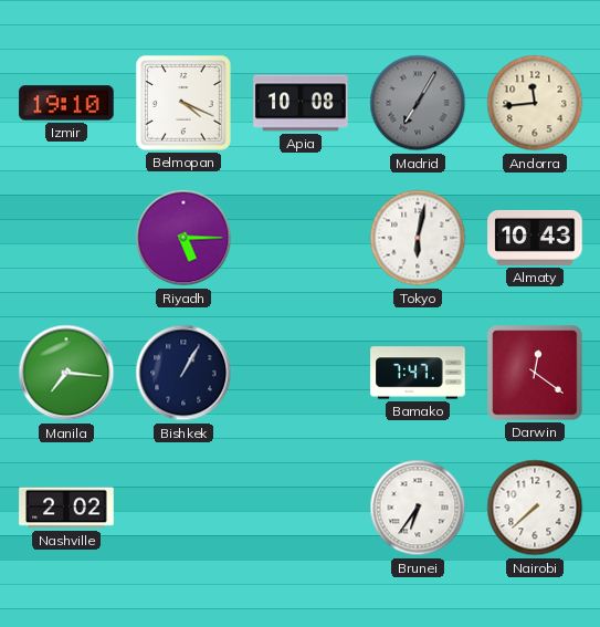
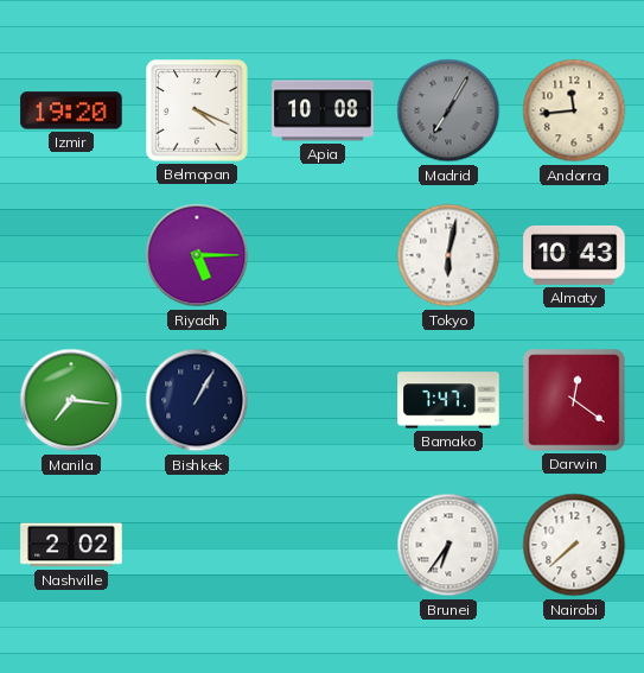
Izmir: 19:10 -> 19:20
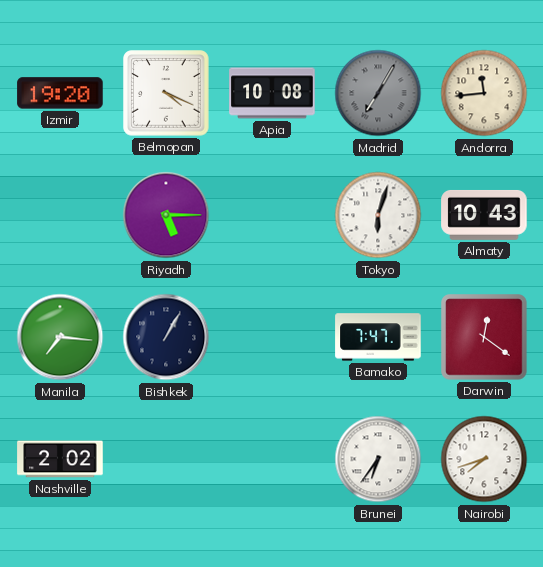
Tokyo: 6:02 -> 6:03
Nairobi: 7:38 -> 7:42
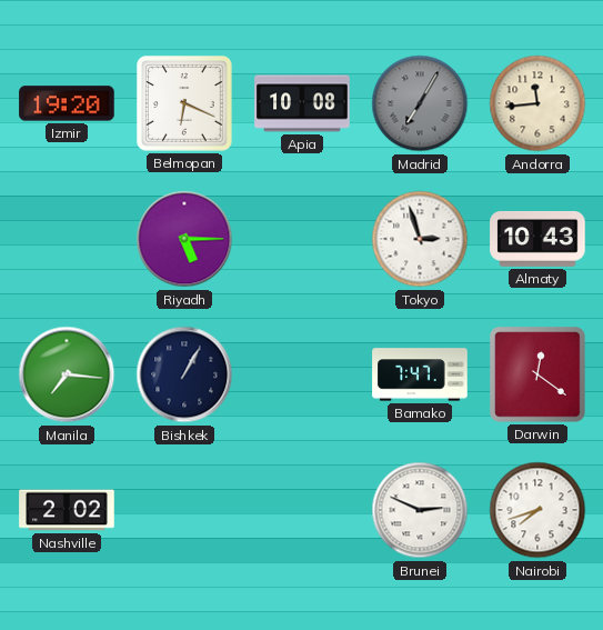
Belmopan: 4:19 -> 6:19
Tokyo: 6:03 -> 2:57
Brunei: 6:36 -> 2:49
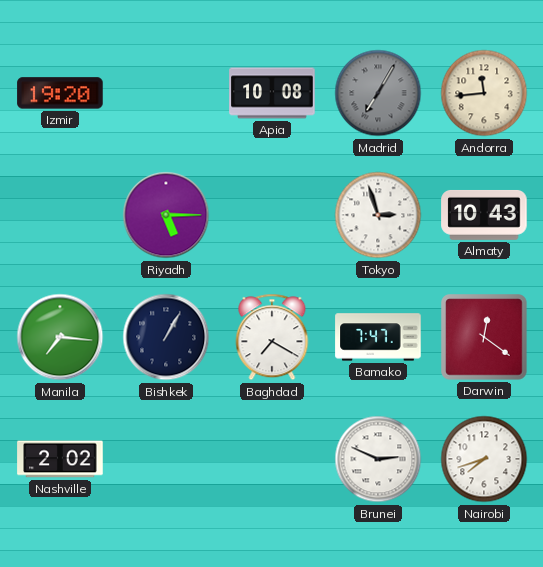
Belmopan: 6:19 -> none
Baghdad: none -> 7:20
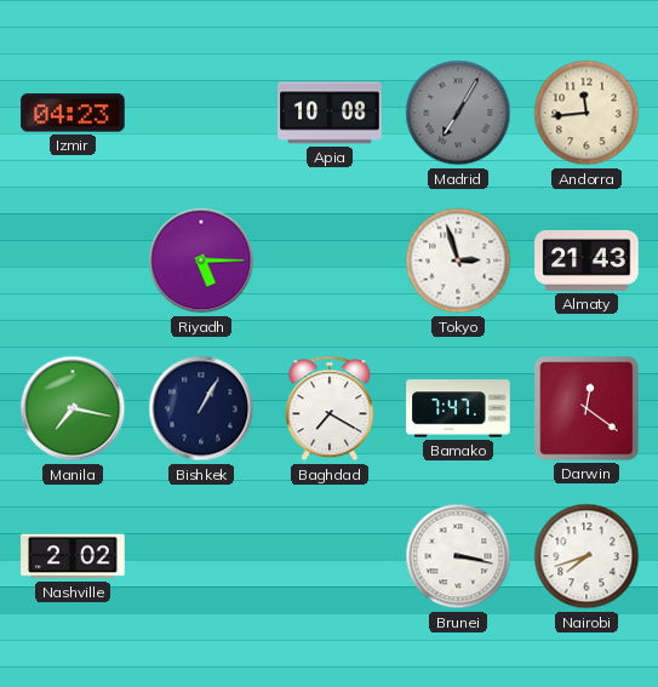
Izmir: 19:20 -> 04:23
Almaty: 10:43 -> 21:43
Manila: 7:16 -> 7:17
Brunei: 2:49 -> 3:17
